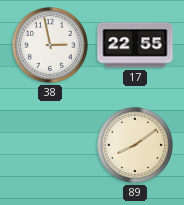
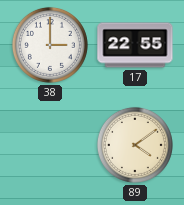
38: 2:58 -> 3:00
89: 8:09 -> 4:09
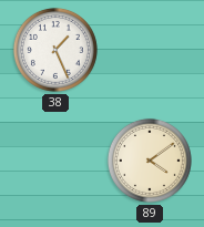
38: 3:00 -> 1:26
17: 22:55 -> none
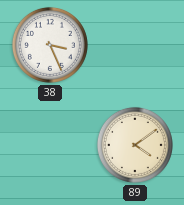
38: 1:26 -> 3:26
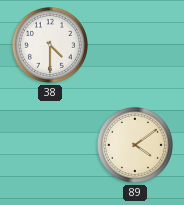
38: 3:26 -> 4:30
